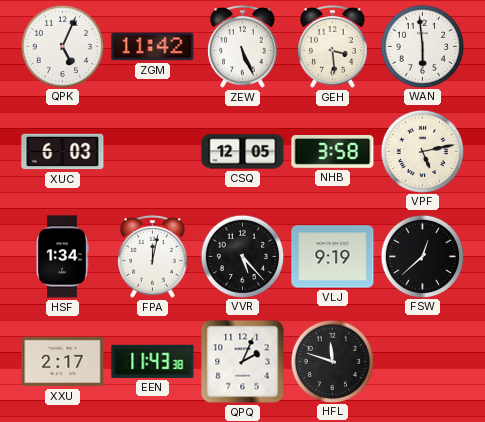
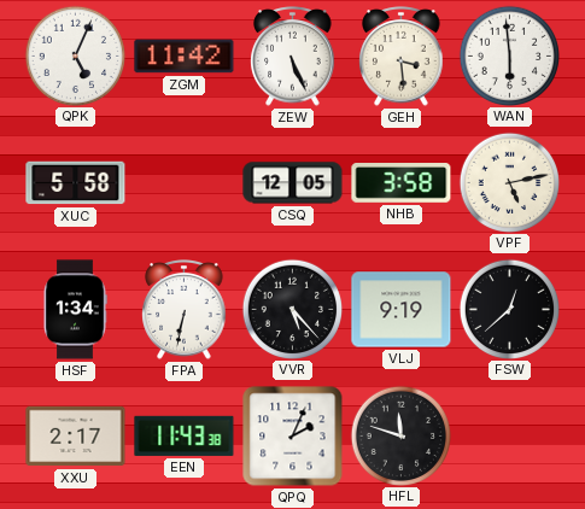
XUC: 6:03 -> 5:58
FPA: 12:02 -> 6:32
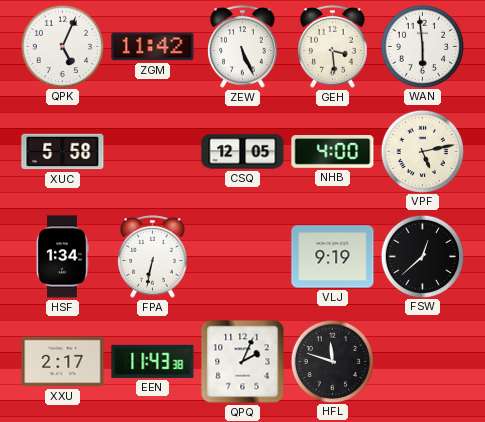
NHB: 3:58 -> 4:00
VVR: 5:23 -> none
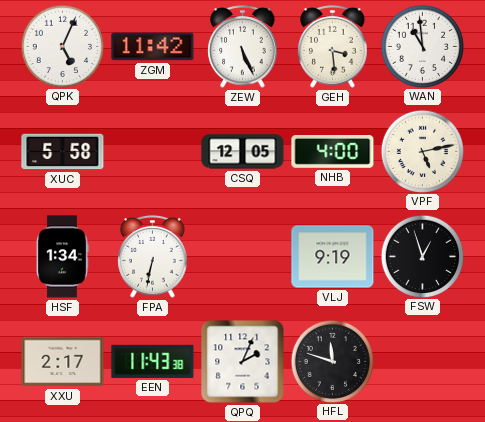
WAN: 5:59 -> 10:59
FSW: 12:38 -> 12:57
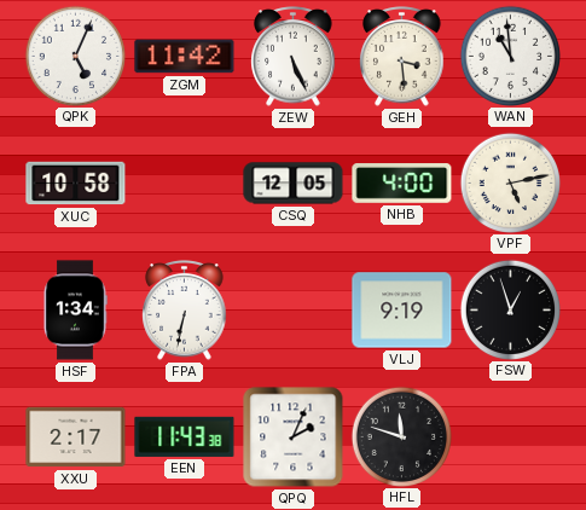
XUC: 5:58 -> 10:58
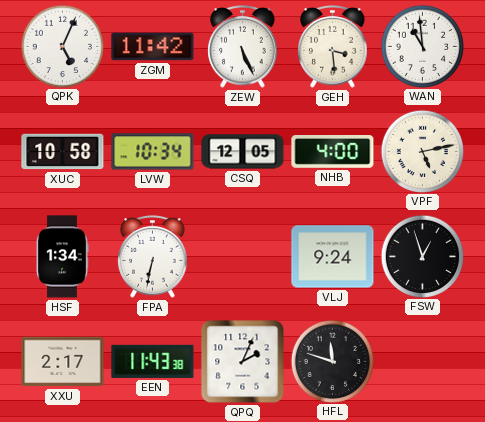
LVW: none -> 10:34
VLJ: 9:19 -> 9:24
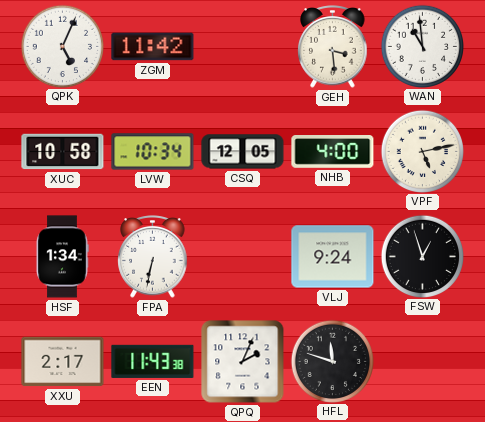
ZEW: 5:26 -> none
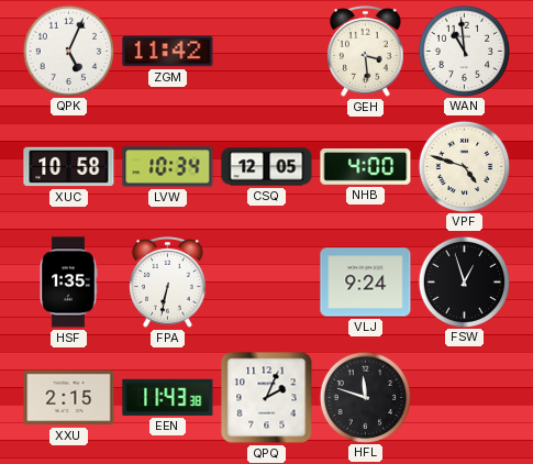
VPF: 5:13 -> 4:48
HSF: 1:34 -> 1:35
XXU: 2:17 -> 2:15
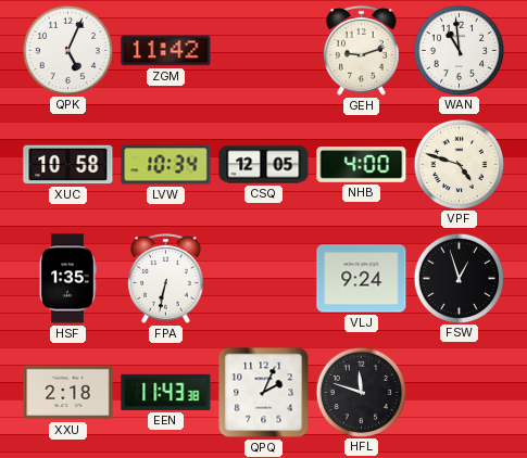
GEH: 3:29 -> 9:12
XXU: 2:15 -> 2:18
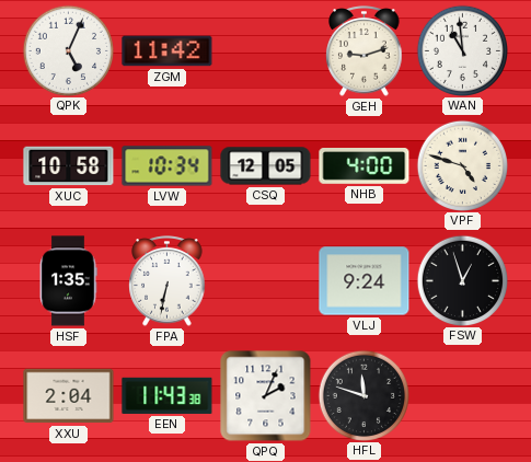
XXU: 2:18 -> 2:04
